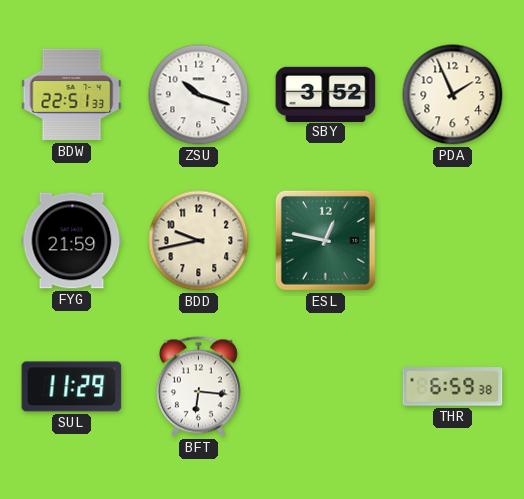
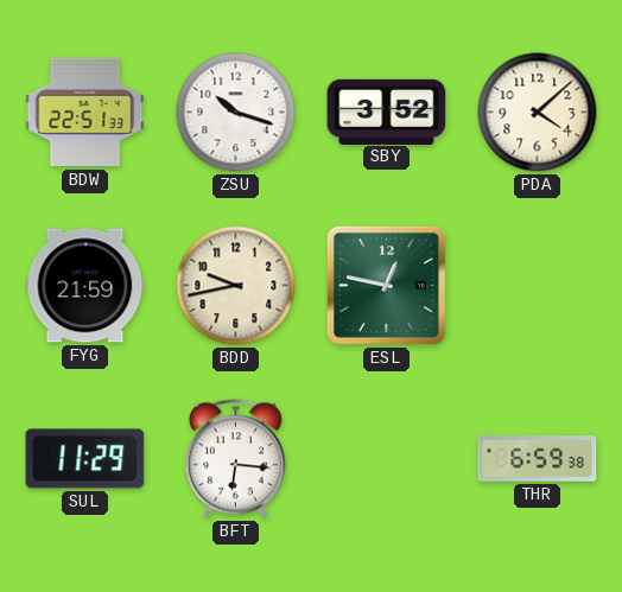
PDA: 1:56 -> 4:08
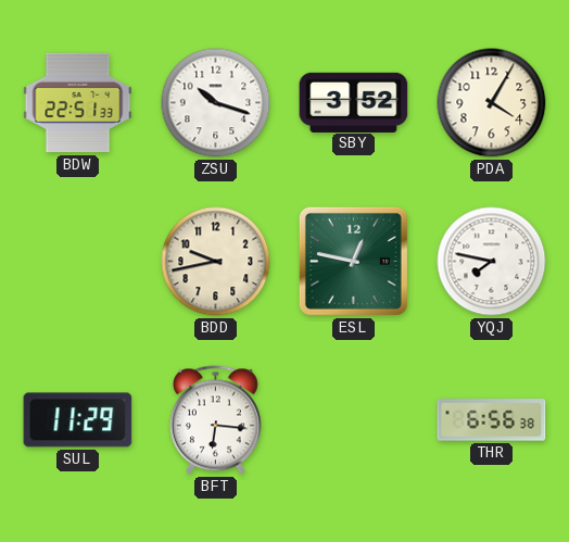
PDA: 4:08 -> 4:05
FYG: 21:59 -> none
YQJ: none -> 7:47
THR: 6:59 -> 6:56
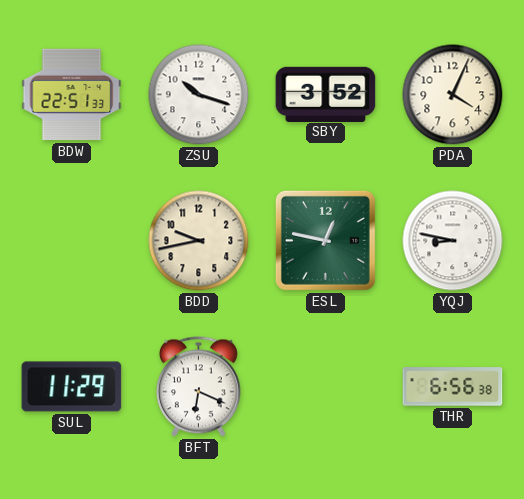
PDA: 4:05 -> 4:04
YQJ: 7:47 -> 8:47
BFT: 6:16 -> 6:19
